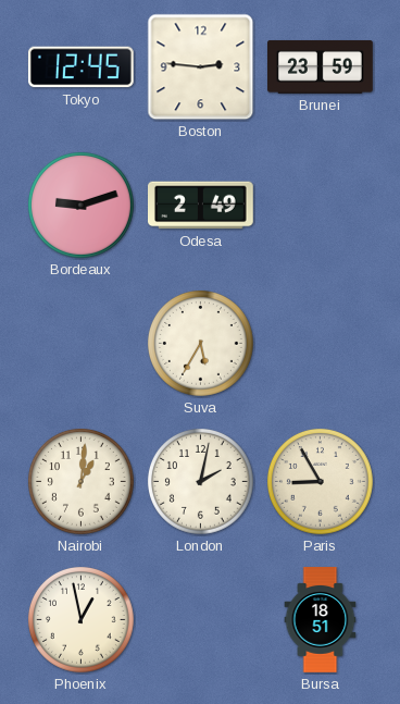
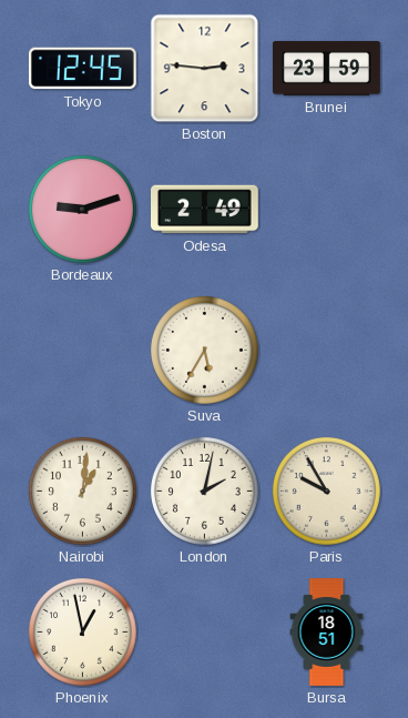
Paris: 8:55 -> 9:55
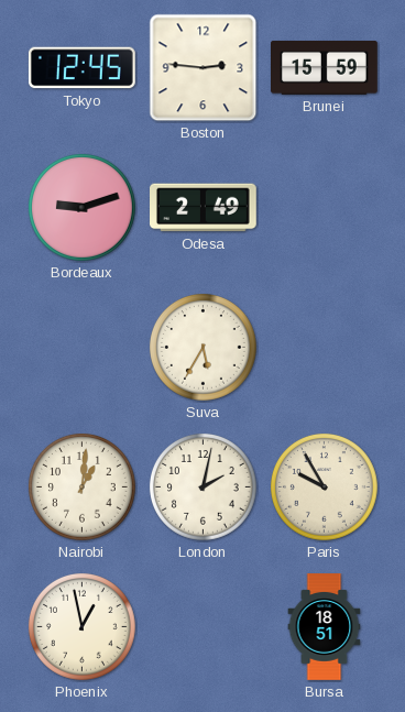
Brunei: 23:59 -> 15:59
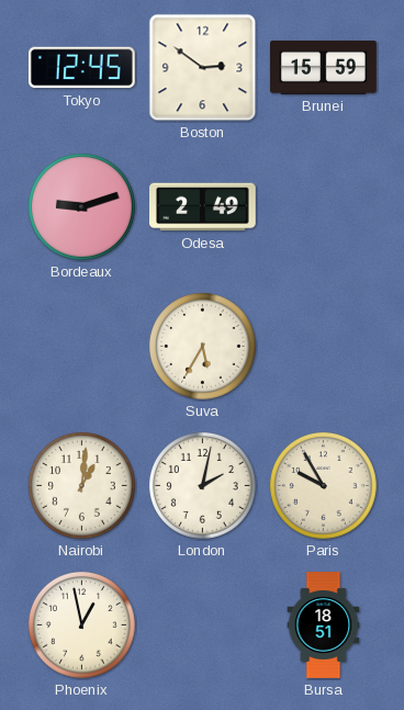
Boston: 2:46 -> 2:51
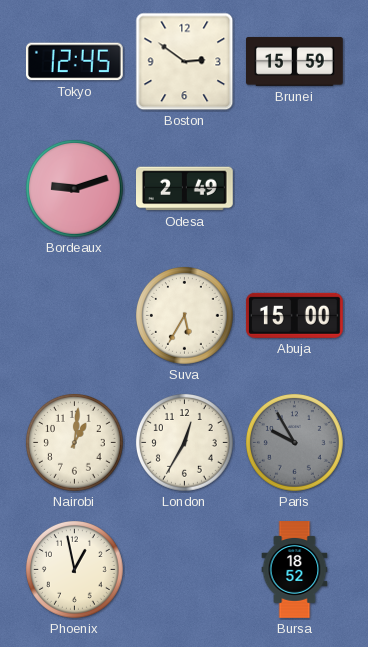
Abuja: none -> 15:00
London: 2:02 -> 12:35
Paris dial: cream -> grey
Bursa: 18:51 -> 18:52
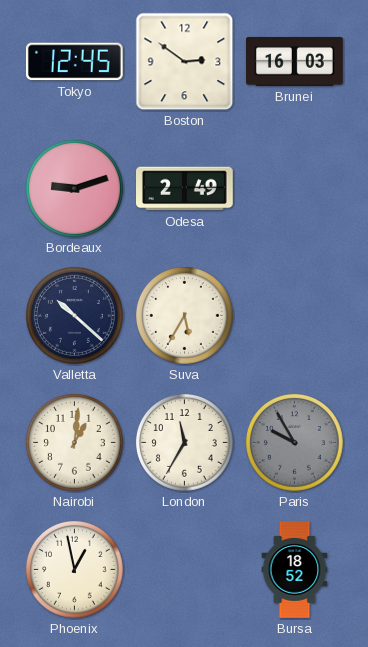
Brunei: 15:59 -> 16:03
Valletta: none -> 10:22
Abuja: 15:00 -> none
London: 12:35 -> 11:35
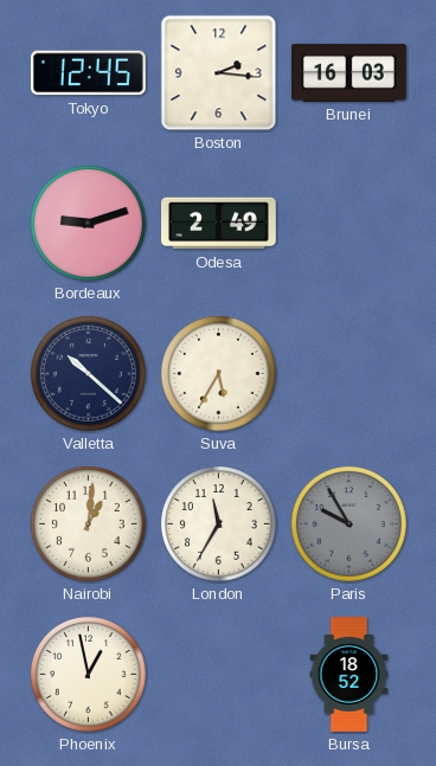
Boston: 2:51 -> 2:16
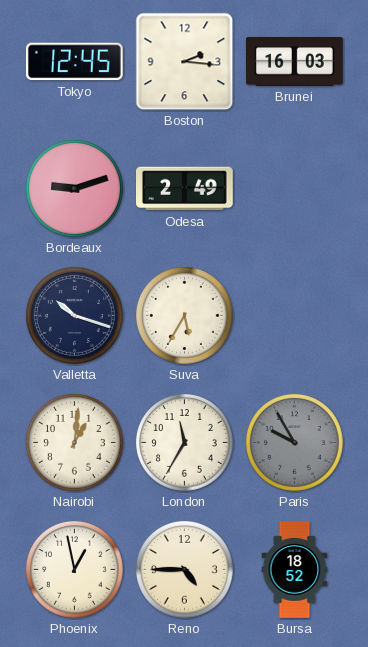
Valletta: 10:22 -> 10:18
Reno: none -> 4:45
